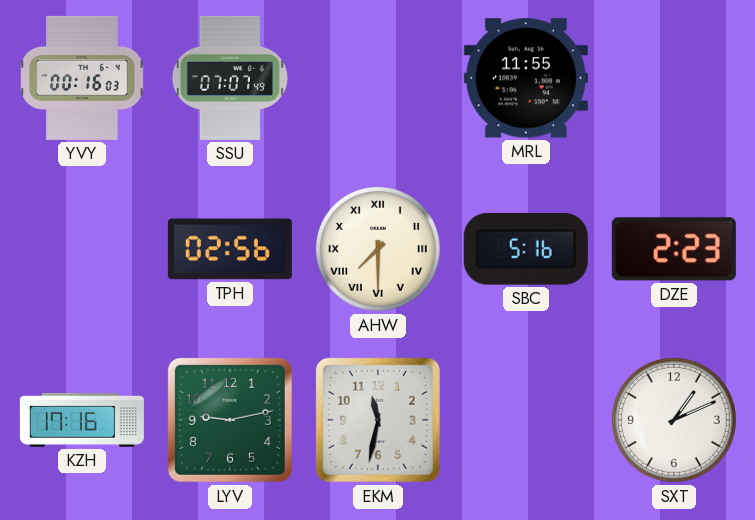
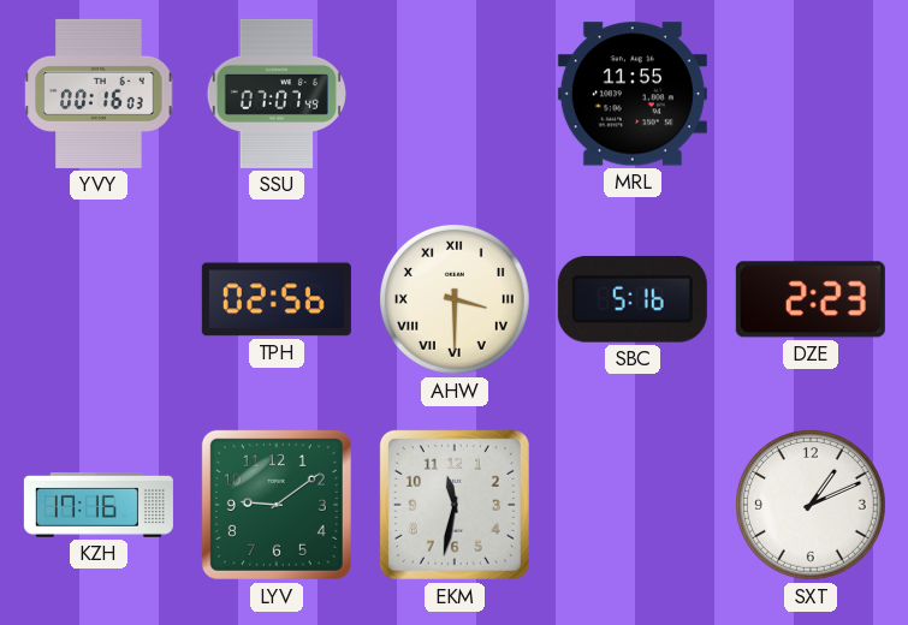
AHW: 7:30 -> 3:30
LYV: 9:13 -> 9:09
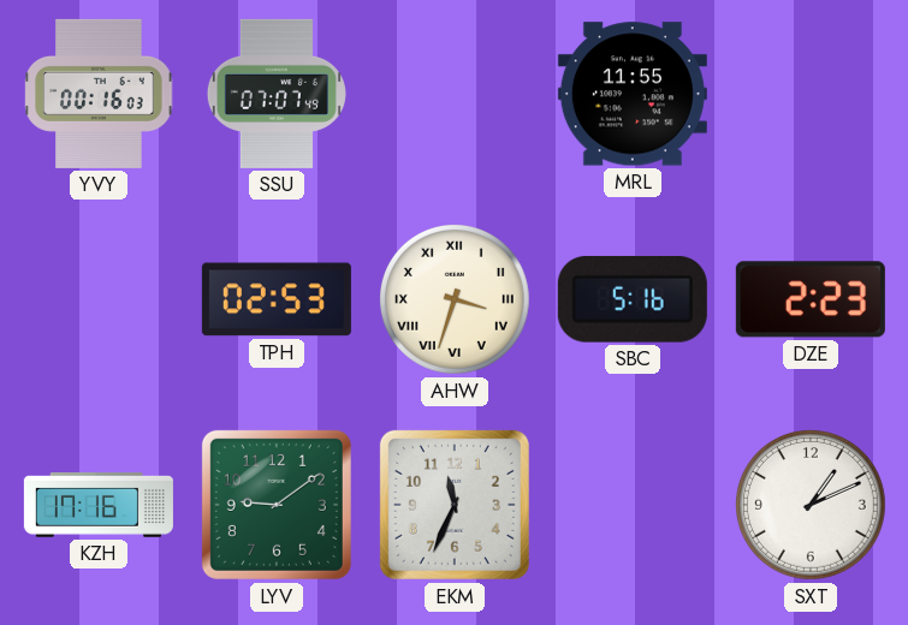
TPH: 02:56 -> 02:53
AHW: 3:30 -> 3:33
EKM: 11:32 -> 11:34
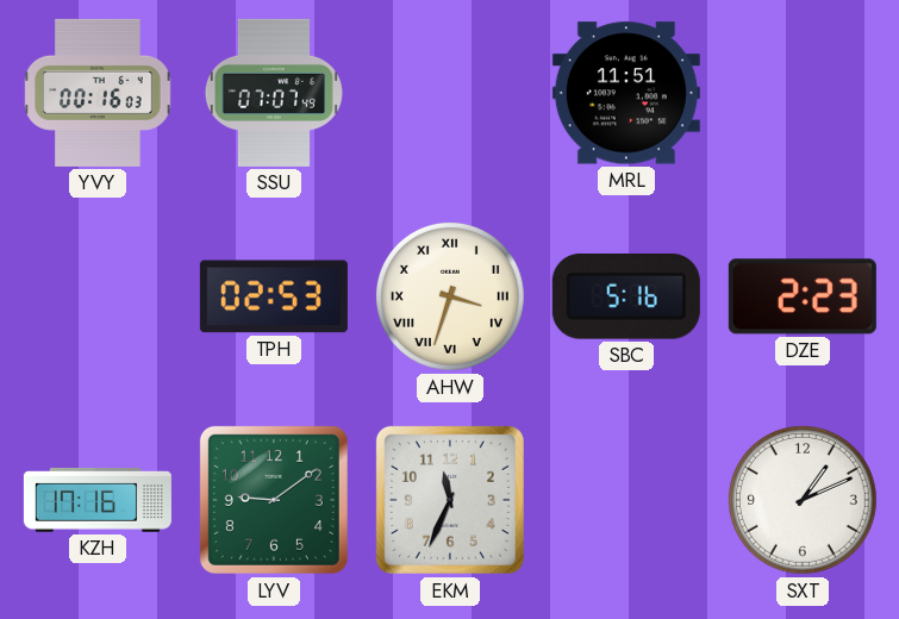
MRL: 11:55 -> 11:51
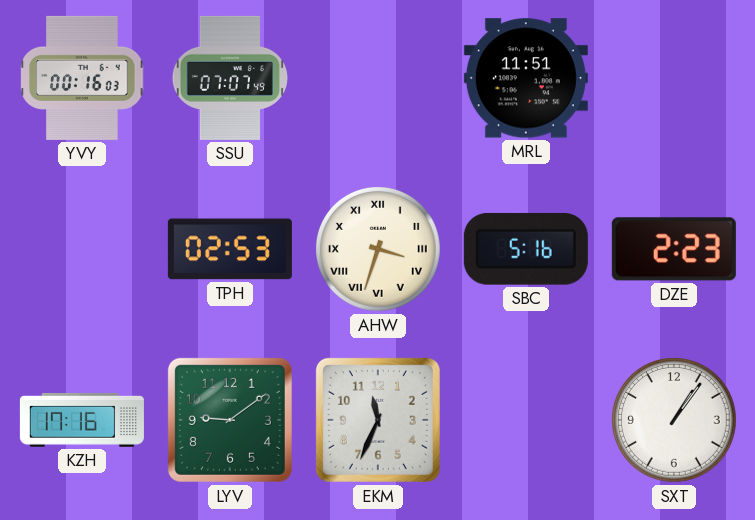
SXT: 1:11 -> 1:06
